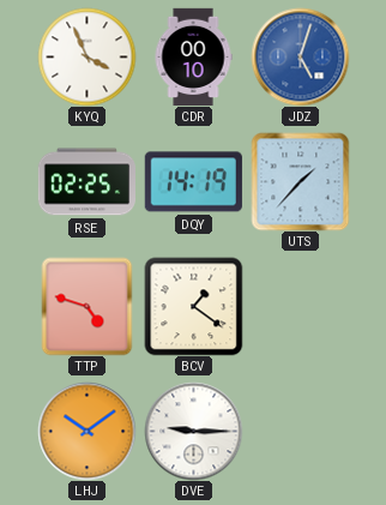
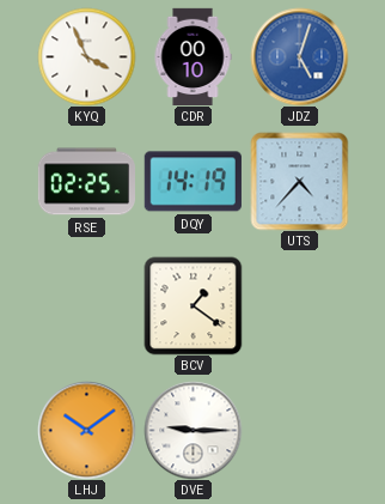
UTS: 1:37 -> 4:37
TTP: 4:48 -> none
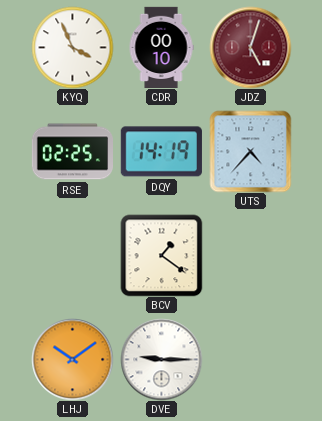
JDZ dial: blue -> burgundy
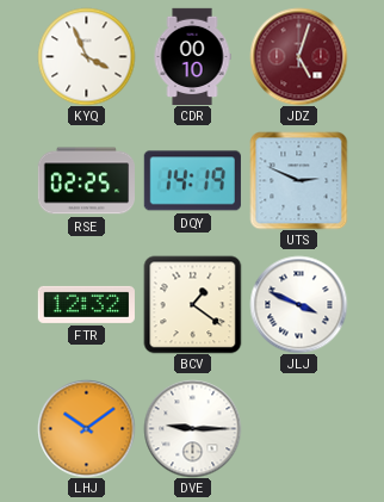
UTS: 4:37 -> 2:49
FTR: none -> 12:32
JLJ: none -> 3:49
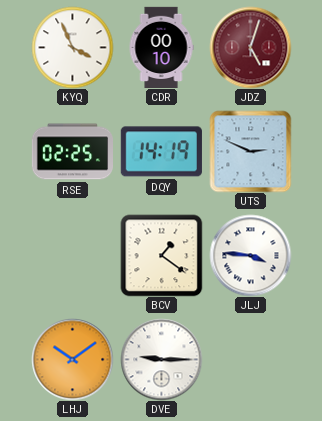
FTR: 12:32 -> none
JLJ: 3:49 -> 3:46
